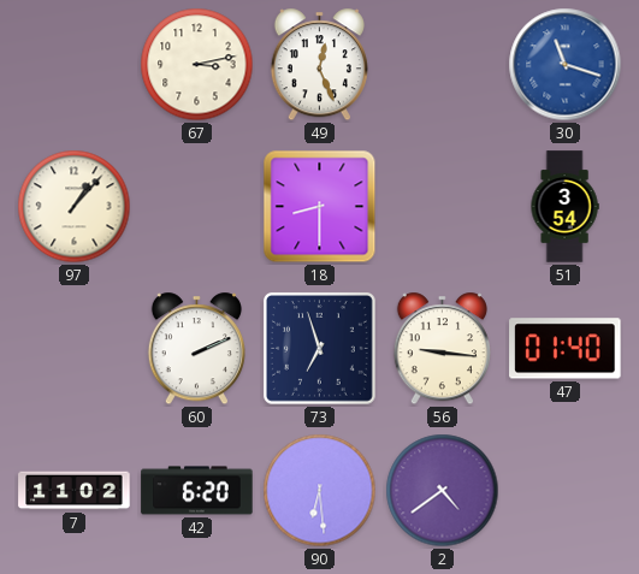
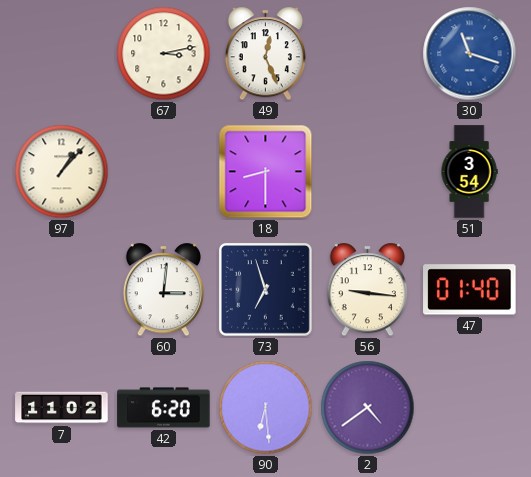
60: 2:11 -> 3:01
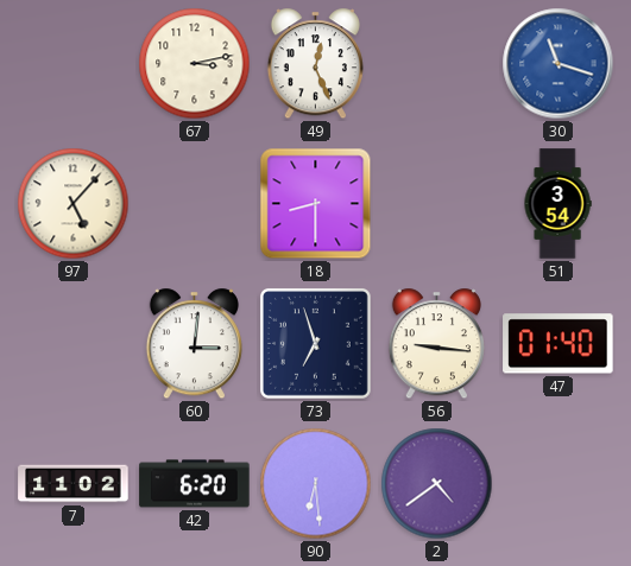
97: 1:07 -> 5:07
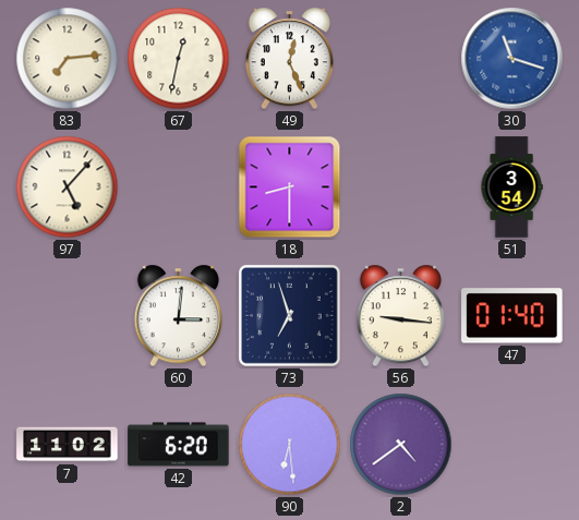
83: none -> 7:14
67: 3:13 -> 12:32
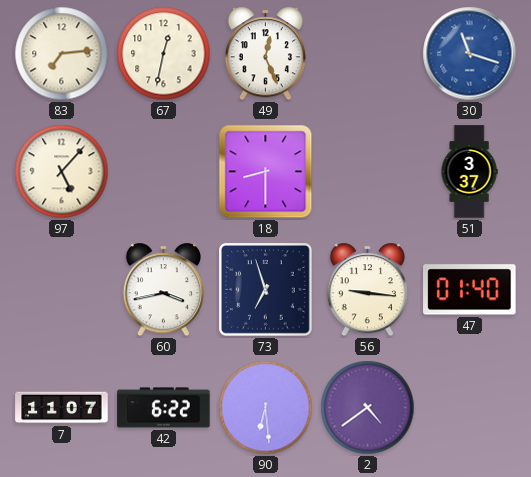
51: 3:54 -> 3:37
60: 3:01 -> 3:43
7: 11:02 -> 11:07
42: 6:20 -> 6:22
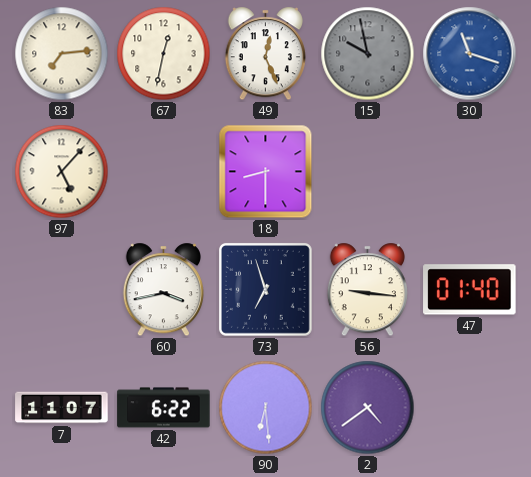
15: none -> 9:58
51: 3:37 -> none
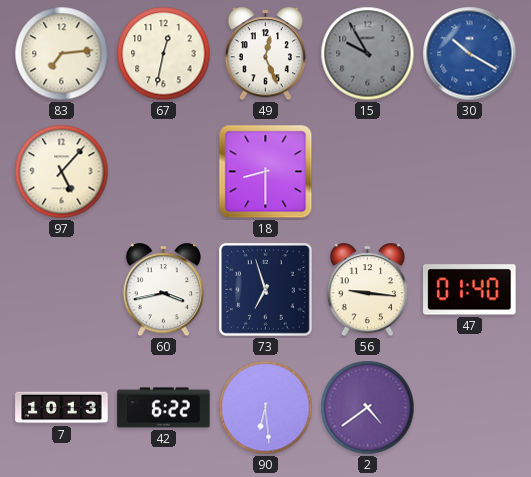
15: 9:58 -> 9:55
30: 11:18 -> 10:20
7: 11:07 -> 10:13
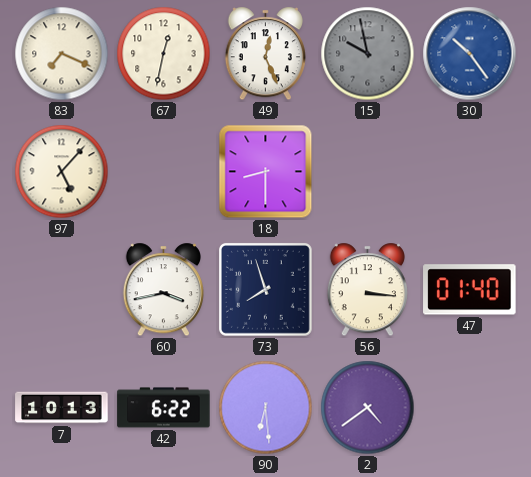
83: 7:14 -> 7:19
15: 9:55 -> 9:58
30: 10:20 -> 10:24
73: 6:57 -> 7:57
56: 9:16 -> 3:16
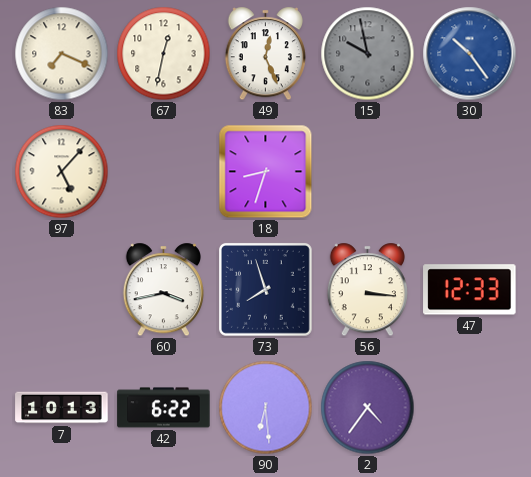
18: 8:30 -> 8:33
47: 01:40 -> 12:33
2: 4:39 -> 4:36
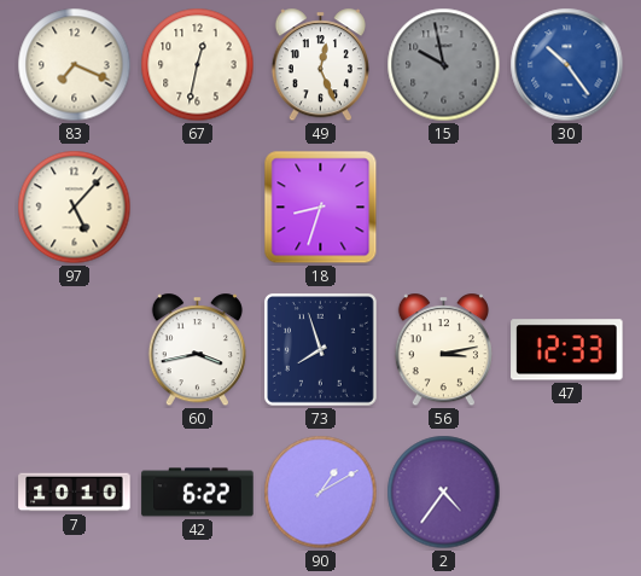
56: 3:16 -> 3:13
7: 10:13 -> 10:10
90: 6:29 -> 1:10
